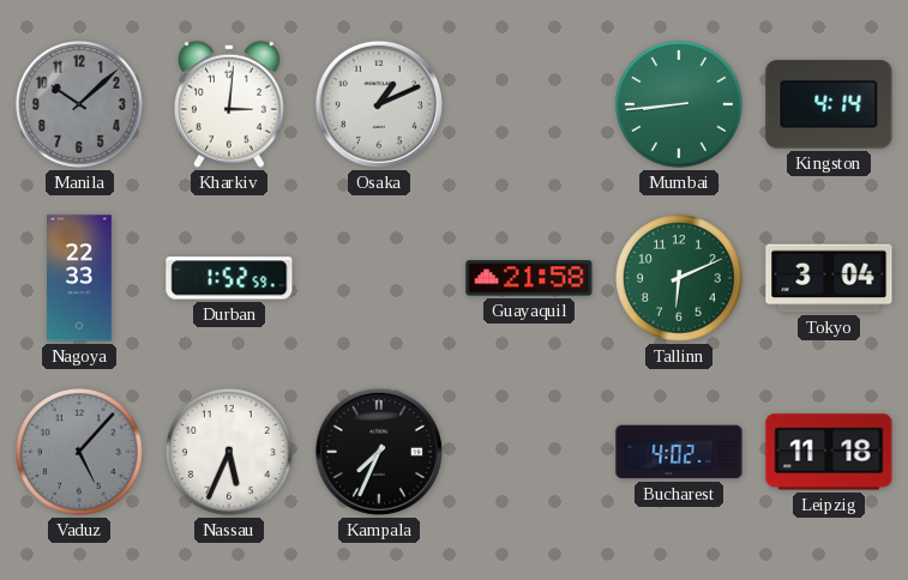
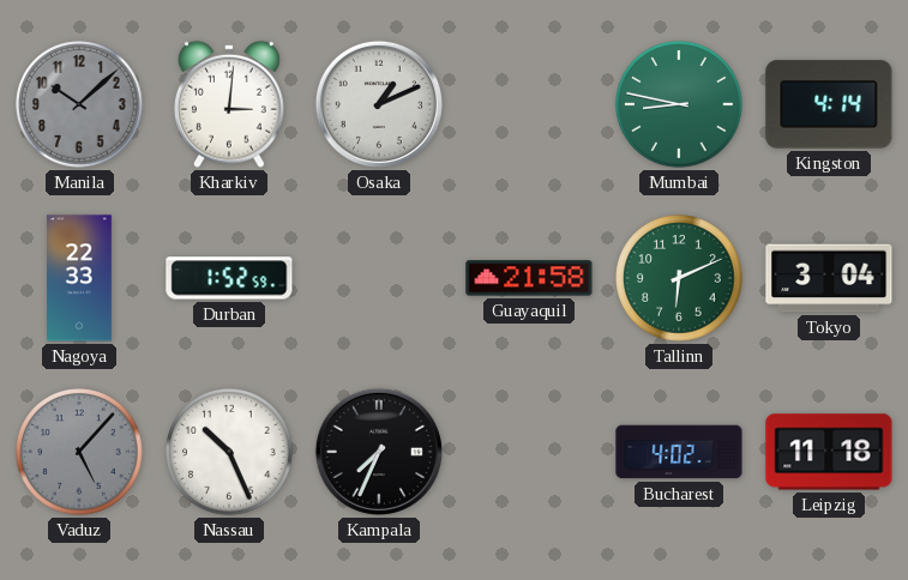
Mumbai: 8:44 -> 8:47
Nassau: 5:34 -> 10:26
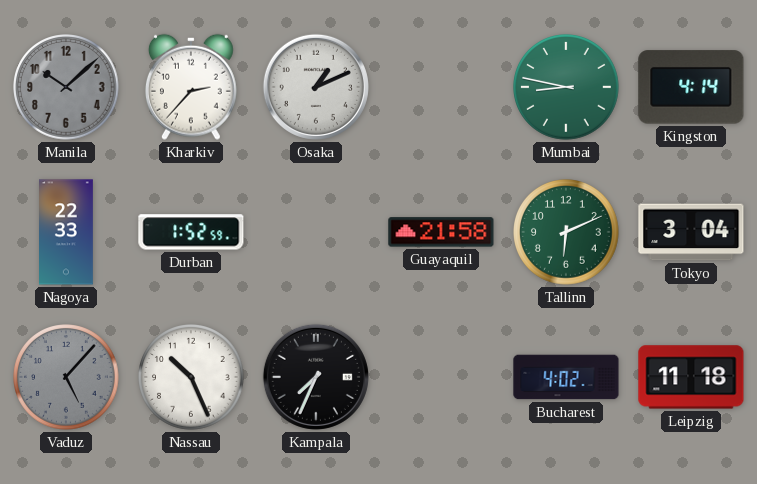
Kharkiv: 3:01 -> 2:37
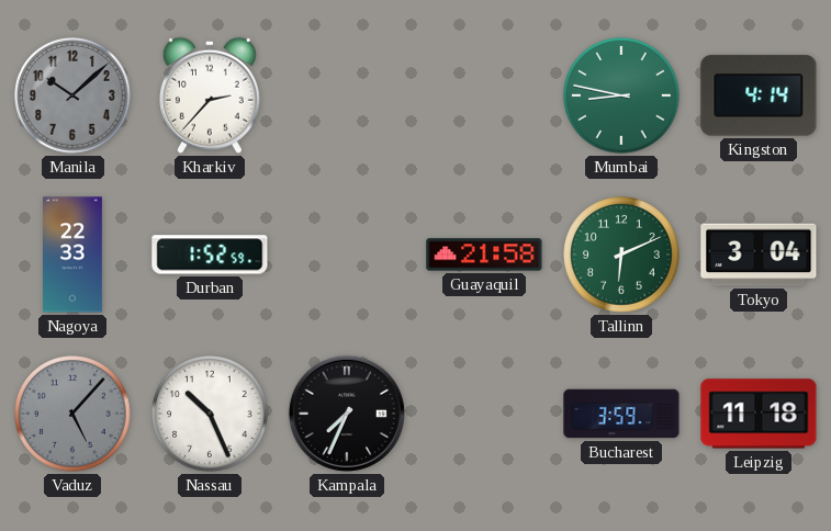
Osaka: 1:11 -> none
Bucharest: 4:02 -> 3:59
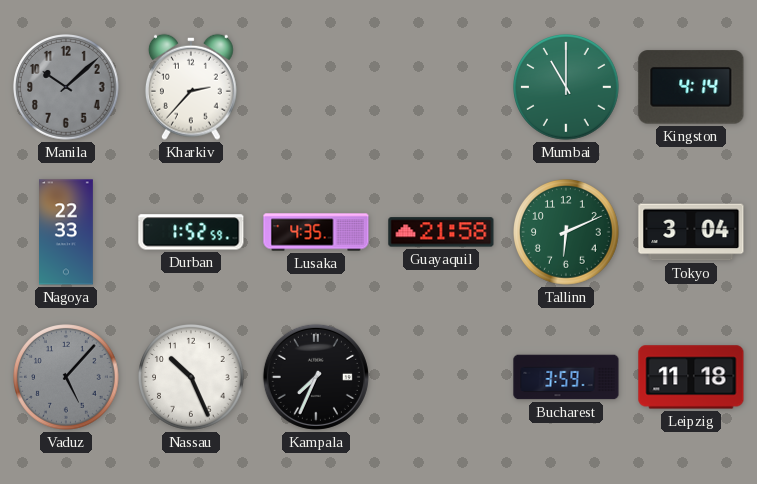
Mumbai: 8:47 -> 11:00
Lusaka: none -> 4:35
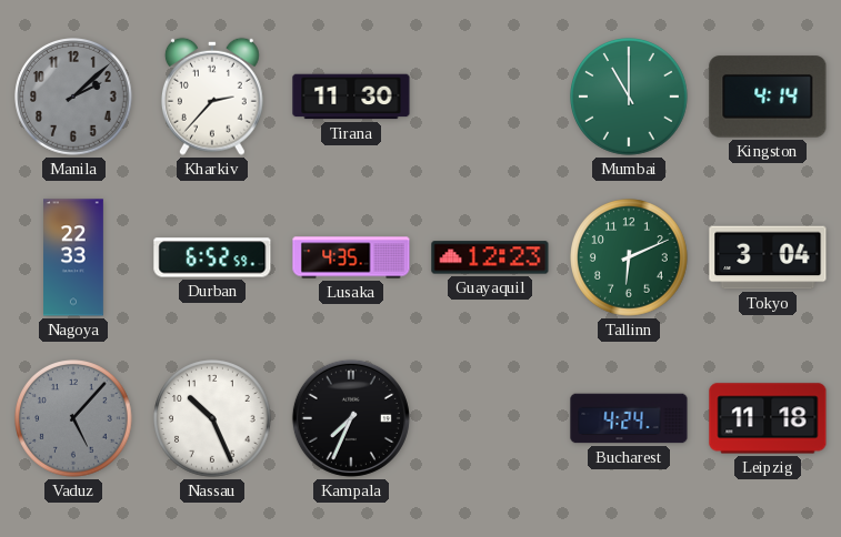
Manila: 10:08 -> 2:08
Tirana: none -> 11:30
Durban: 1:52 -> 6:52
Guayaquil: 21:58 -> 12:23
Bucharest: 3:59 -> 4:24
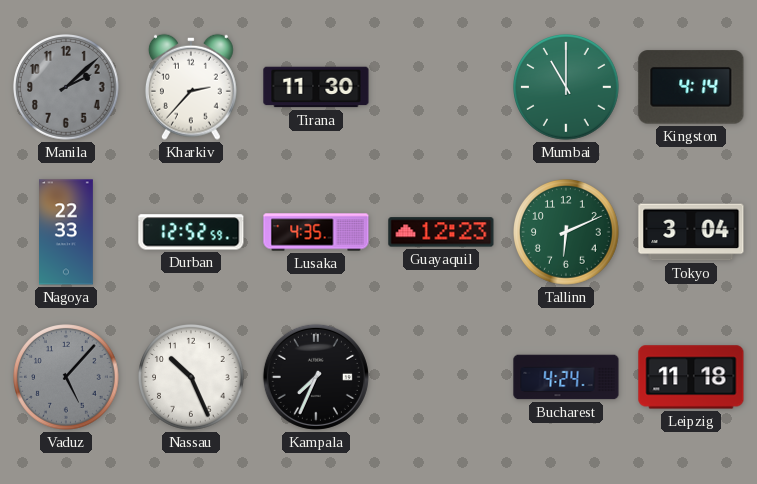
Durban: 6:52 -> 12:52
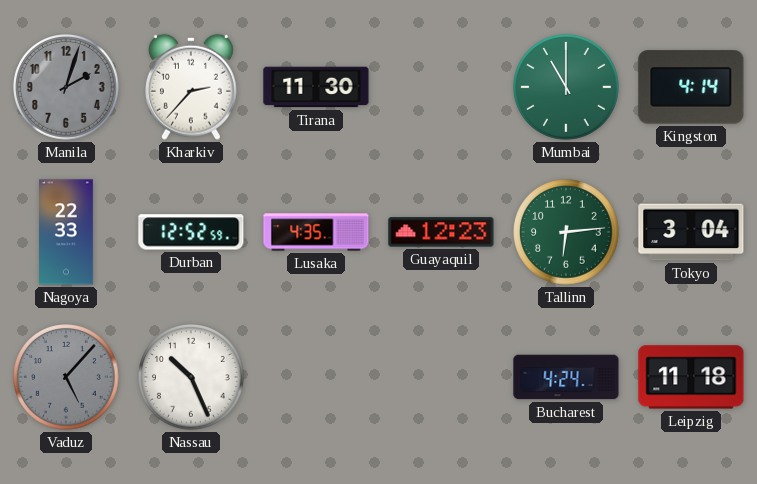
Manila: 2:08 -> 2:03
Tallinn: 6:11 -> 6:14
Kampala: 7:34 -> none
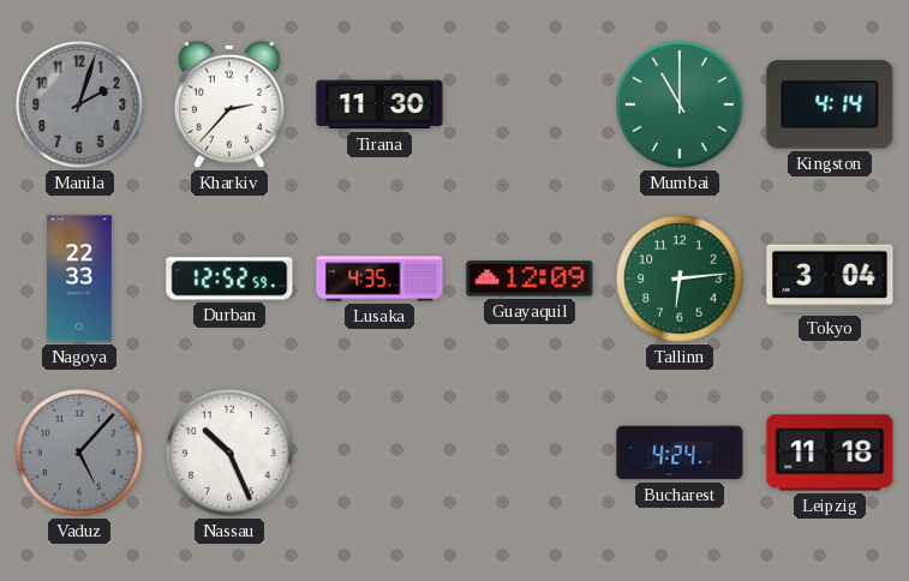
Guayaquil: 12:23 -> 12:09
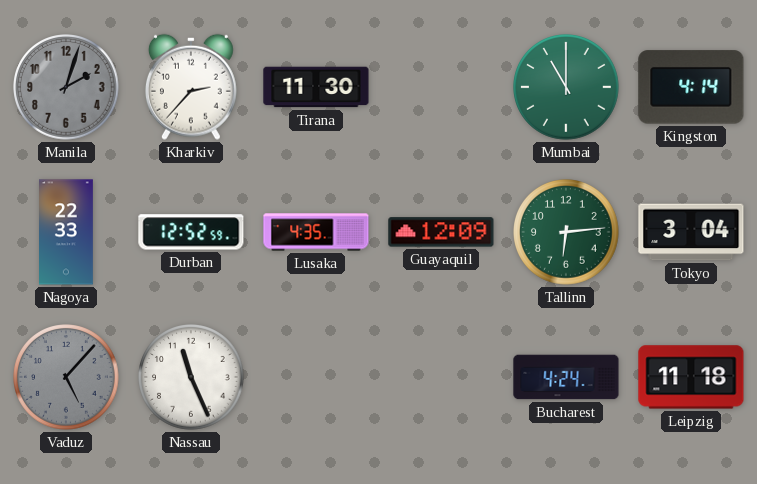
Nassau: 10:26 -> 11:26
